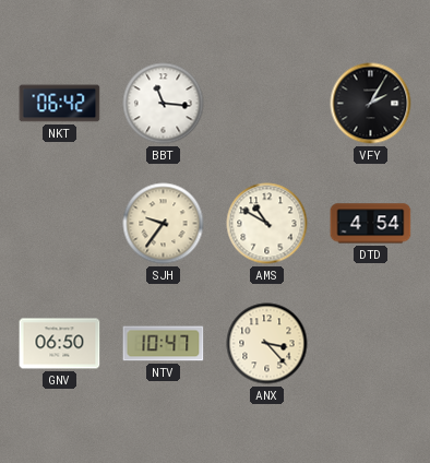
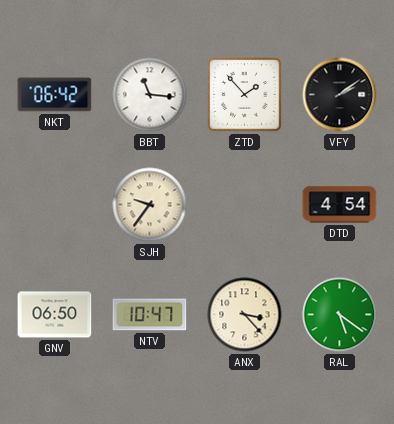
ZTD: none -> 1:53
VFY: 2:05 -> 2:09
AMS: 10:50 -> none
RAL: none -> 5:21
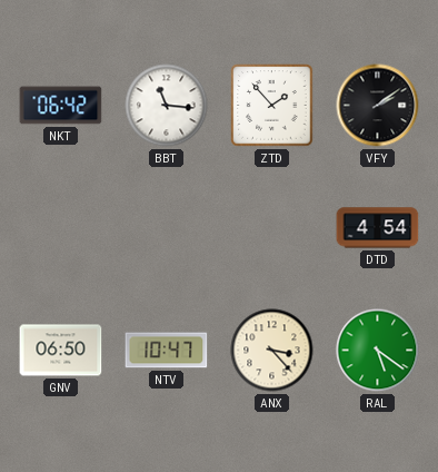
SJH: 9:36 -> none
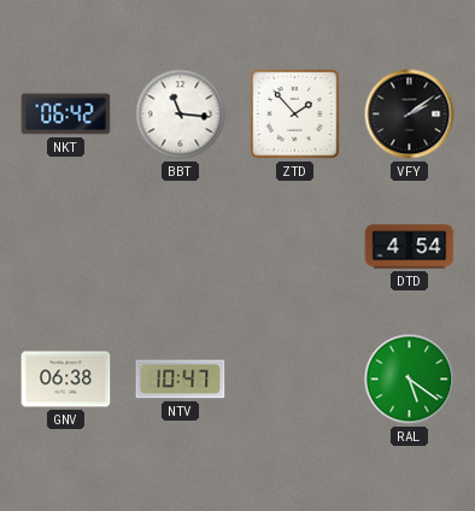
GNV: 06:50 -> 06:38
ANX: 3:23 -> none
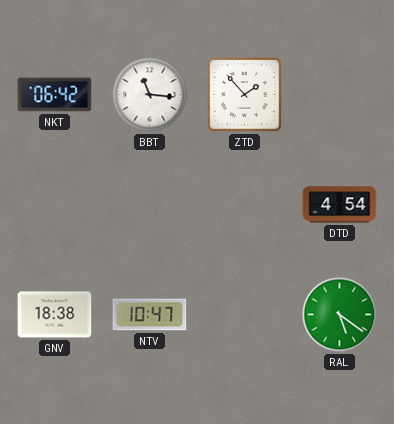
VFY: 2:09 -> none
GNV: 06:38 -> 18:38
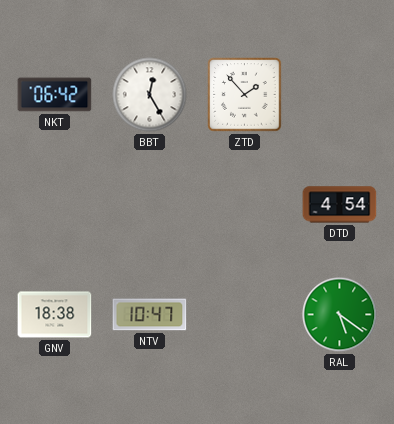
BBT: 11:16 -> 12:25
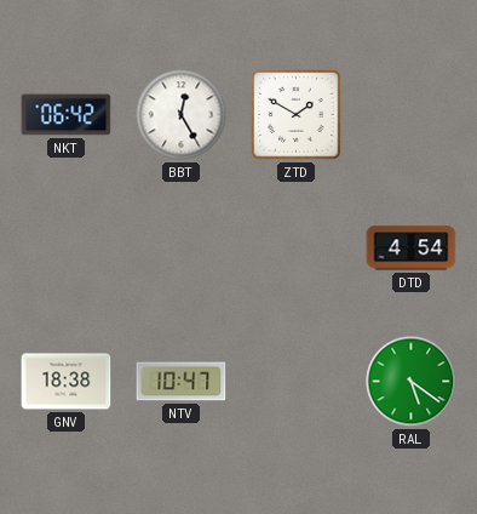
ZTD: 1:53 -> 1:50
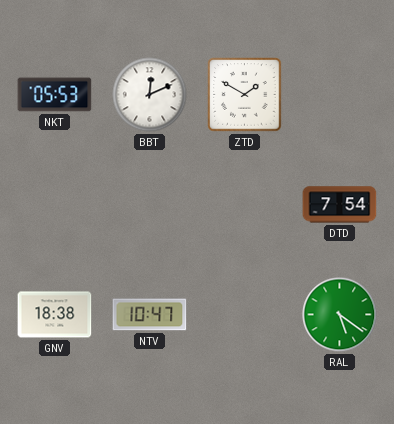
NKT: 06:42 -> 05:53
BBT: 12:25 -> 12:11
DTD: 4:54 -> 7:54
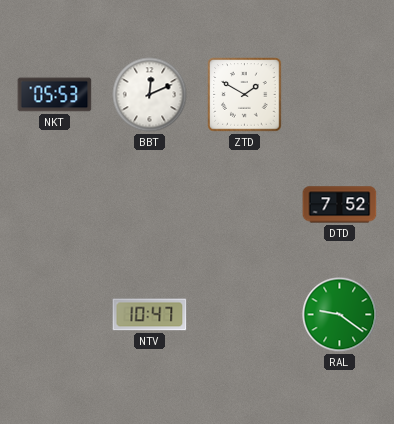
DTD: 7:54 -> 7:52
GNV: 18:38 -> none
RAL: 5:21 -> 9:21
